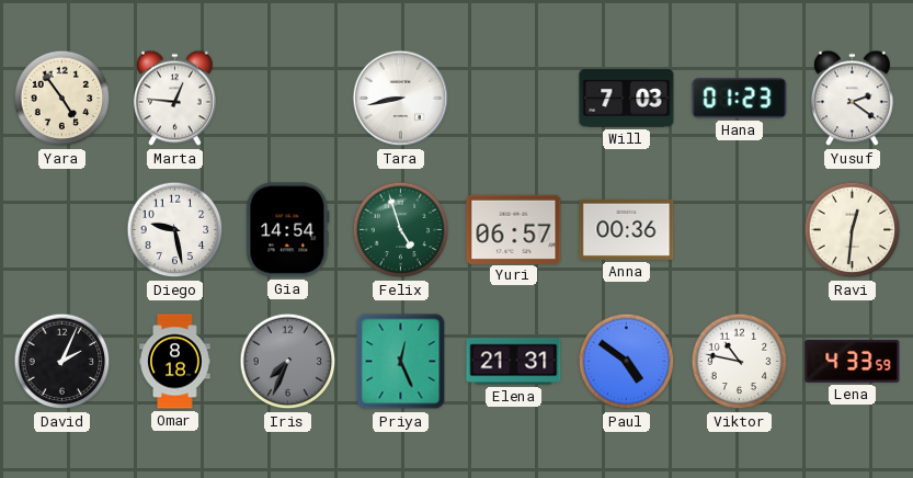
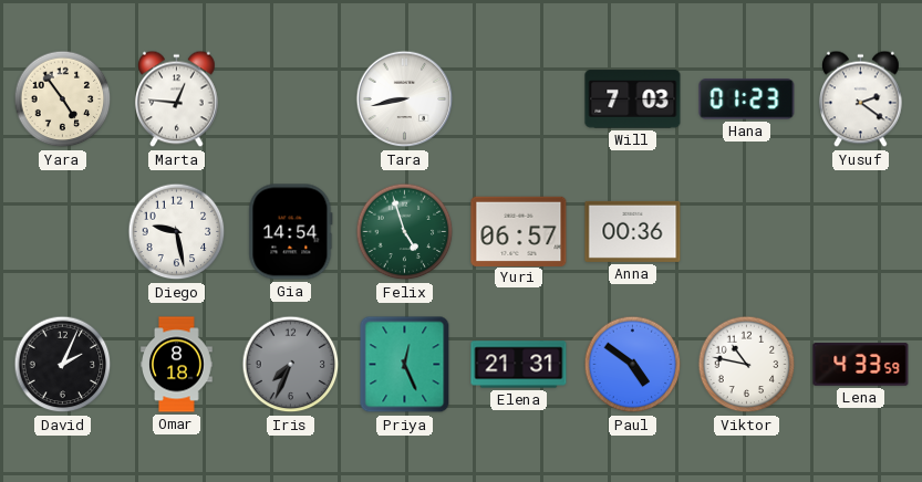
Ravi: 12:31 -> none
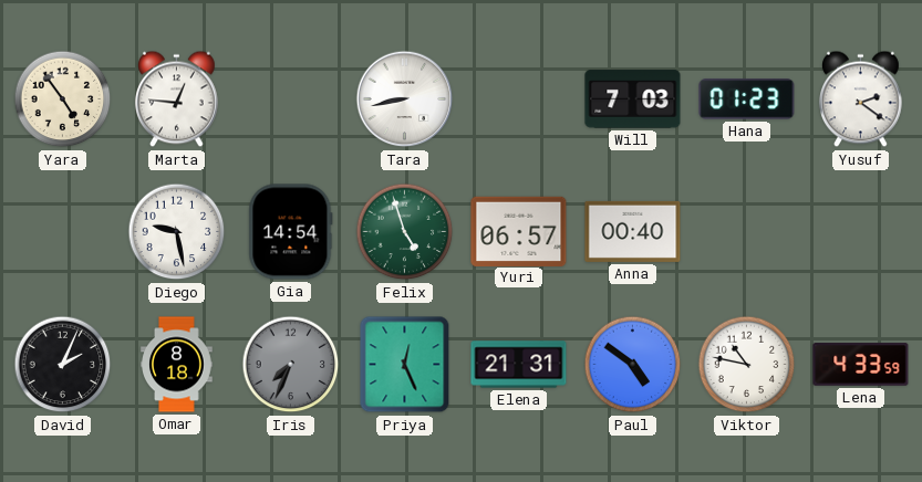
Anna: 00:36 -> 00:40
